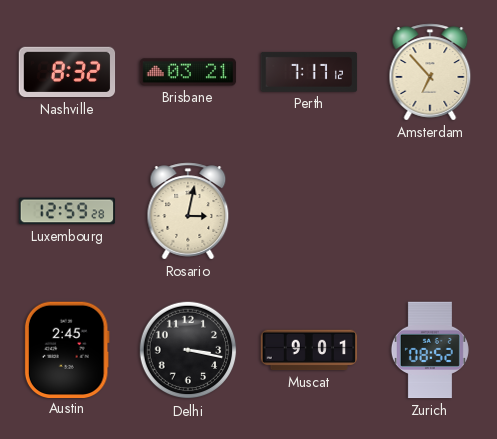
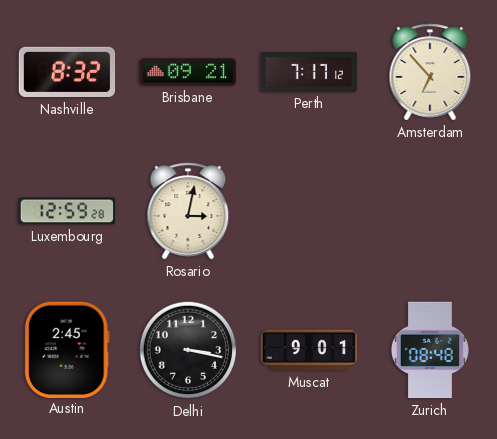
Brisbane: 03:21 -> 09:21
Zurich: 08:52 -> 08:48
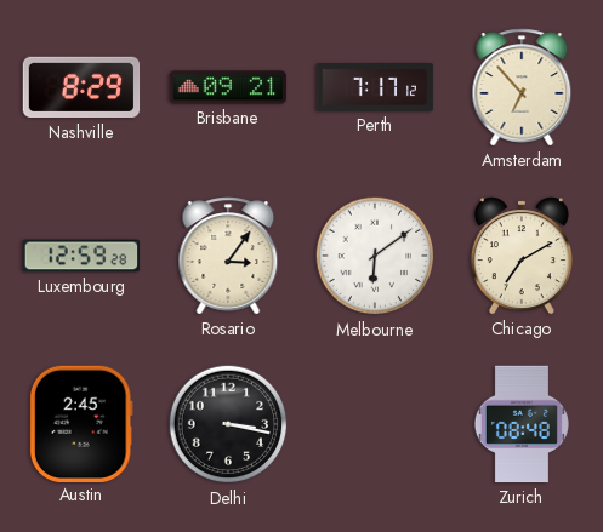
Nashville: 8:32 -> 8:29
Rosario: 3:02 -> 3:06
Melbourne: none -> 6:09
Chicago: none -> 7:10
Muscat: 9:01 -> none
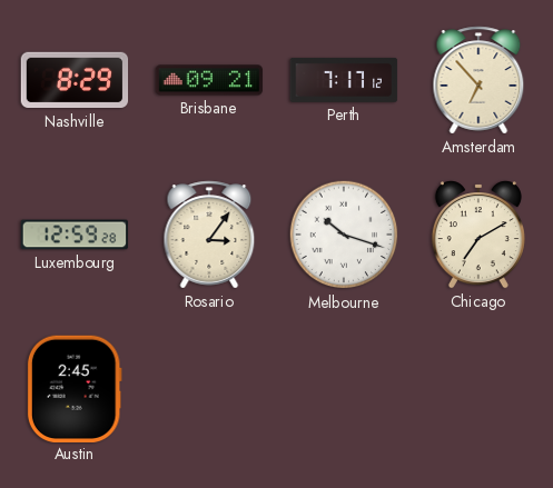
Melbourne: 6:09 -> 10:18
Delhi: 3:17 -> none
Zurich: 08:48 -> none
